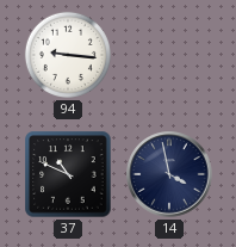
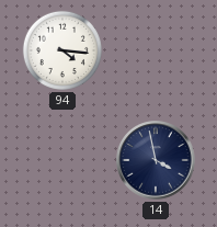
94: 9:16 -> 4:16
37: 10:49 -> none
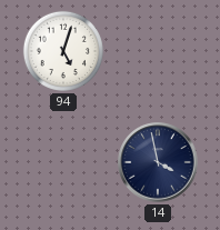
94: 4:16 -> 5:03
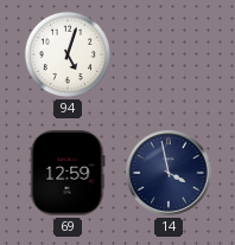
69: none -> 12:59
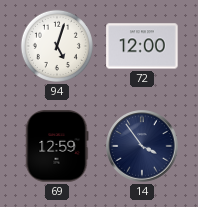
72: none -> 12:00
14: 3:58 -> 3:54
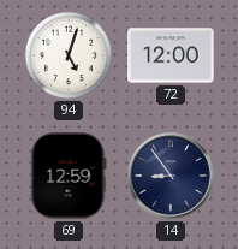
14: 3:54 -> 8:54
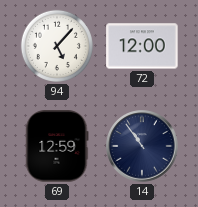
94: 5:03 -> 5:07
14: 8:54 -> 10:54
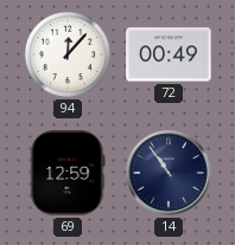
94: 5:07 -> 12:07
72: 12:00 -> 00:49
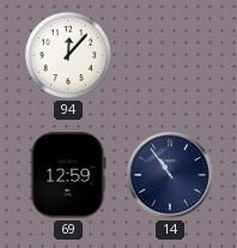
72: 00:49 -> none
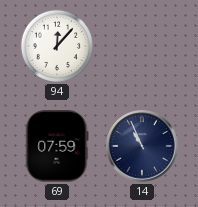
69: 12:59 -> 07:59
14: 10:54 -> 10:56
